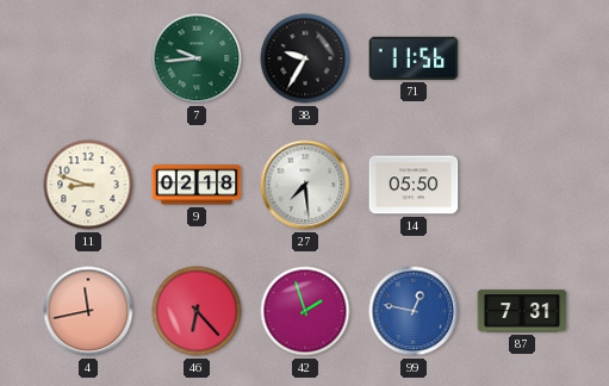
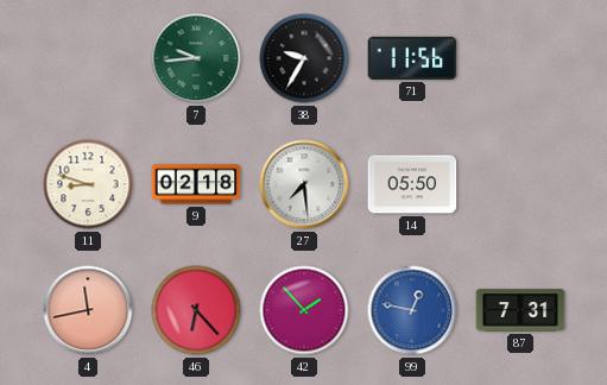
42: 1:57 -> 1:53
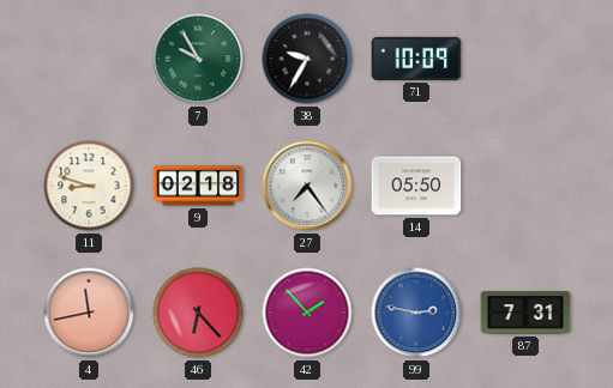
7: 9:44 -> 9:55
71: 11:56 -> 10:09
27: 7:29 -> 7:24
99: 12:47 -> 2:47
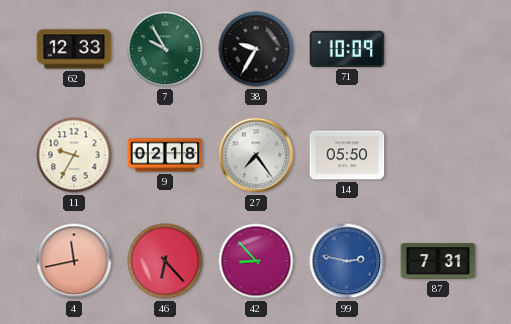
62: none -> 12:33
11: 8:48 -> 9:35
42: 1:53 -> 8:53
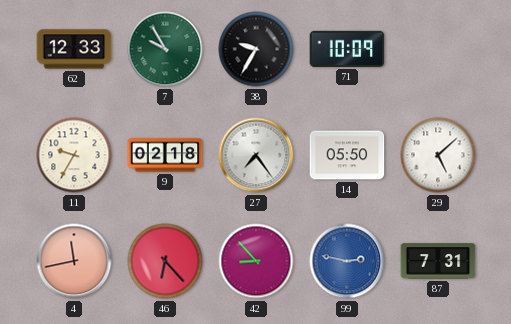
29: none -> 5:08
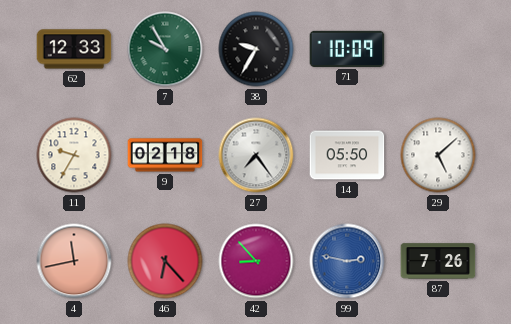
87: 7:31 -> 7:26
